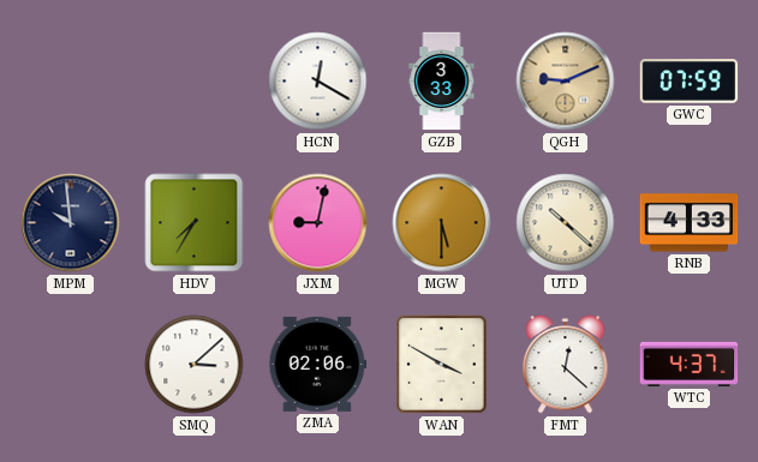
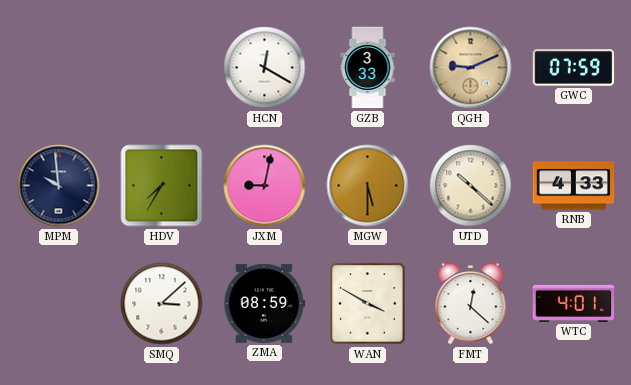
ZMA: 02:06 -> 08:59
WTC: 4:37 -> 4:01
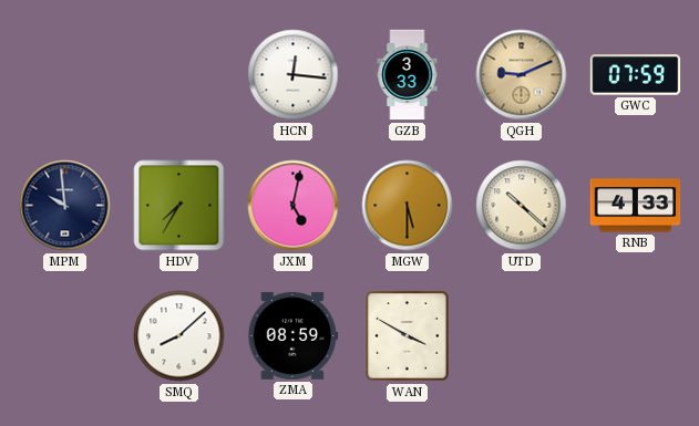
HCN: 12:20 -> 12:16
JXM: 9:02 -> 5:02
SMQ: 3:08 -> 8:08
FMT: 12:22 -> none
WTC: 4:01 -> none
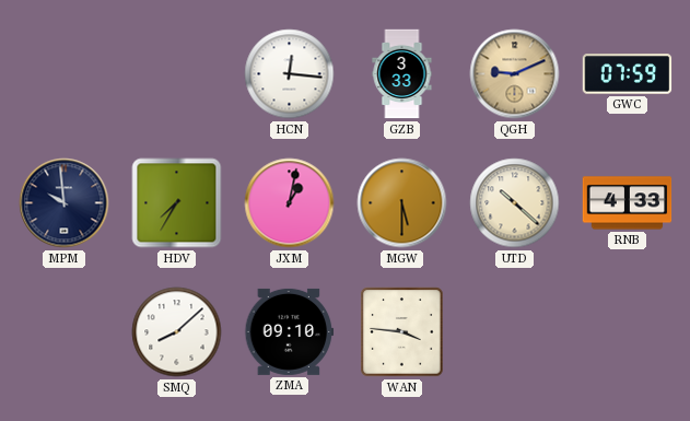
JXM: 5:02 -> 1:02
ZMA: 08:59 -> 09:10
WAN: 3:50 -> 3:46
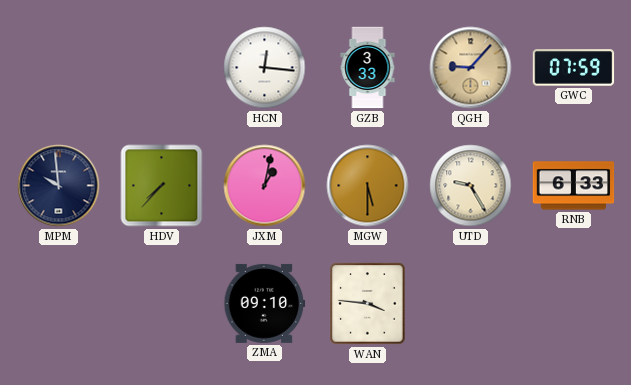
QGH: 9:11 -> 9:07
HDV: 7:35 -> 7:37
UTD: 10:22 -> 9:25
RNB: 4:33 -> 6:33
SMQ: 8:08 -> none
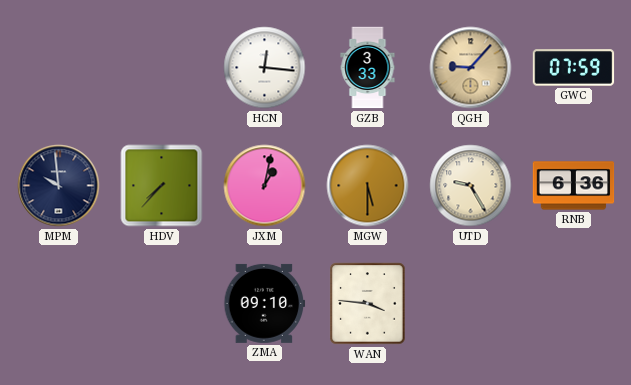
RNB: 6:33 -> 6:36
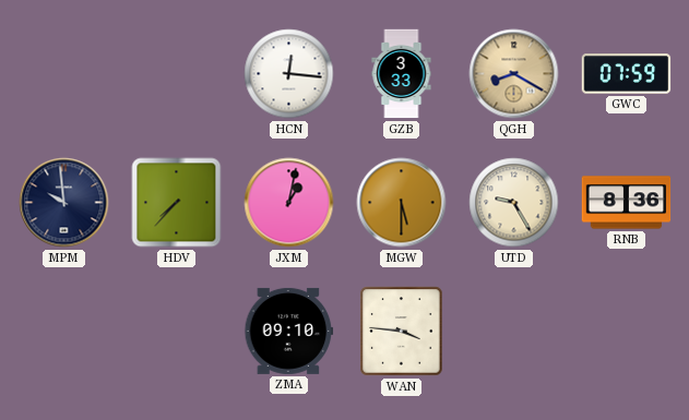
QGH: 9:07 -> 8:20
RNB: 6:36 -> 8:36
